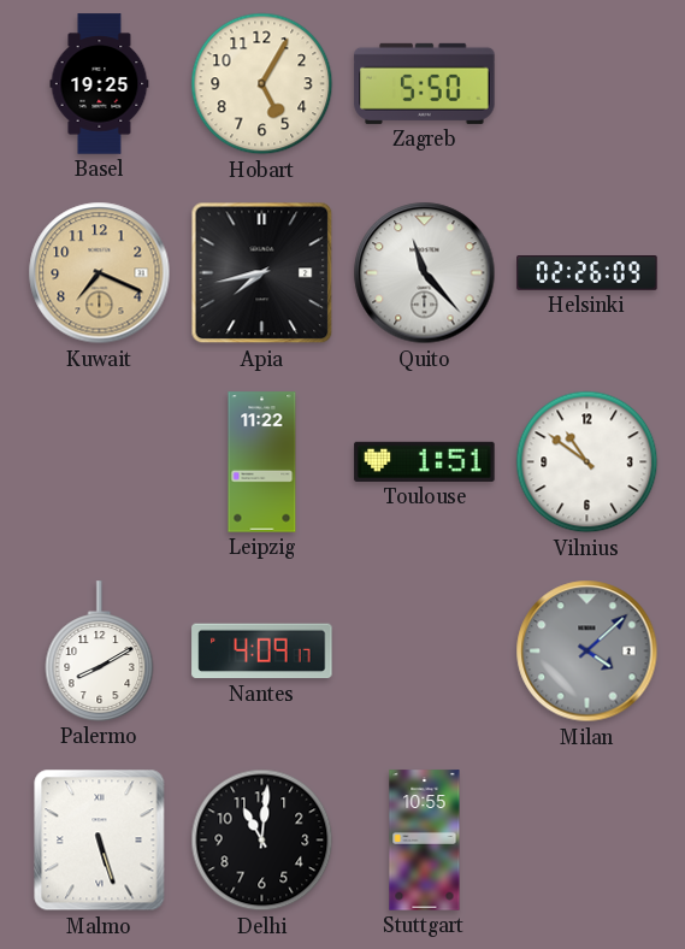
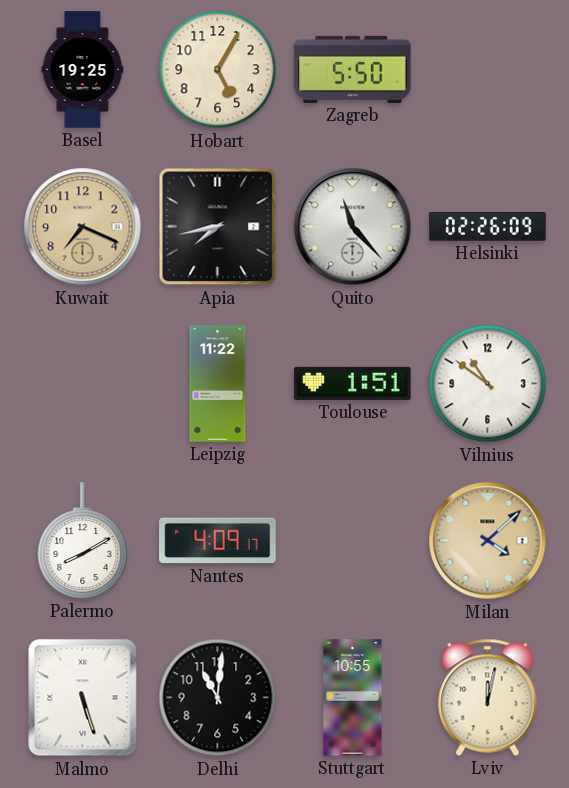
Milan dial: grey -> champagne
Lviv: none -> 12:02
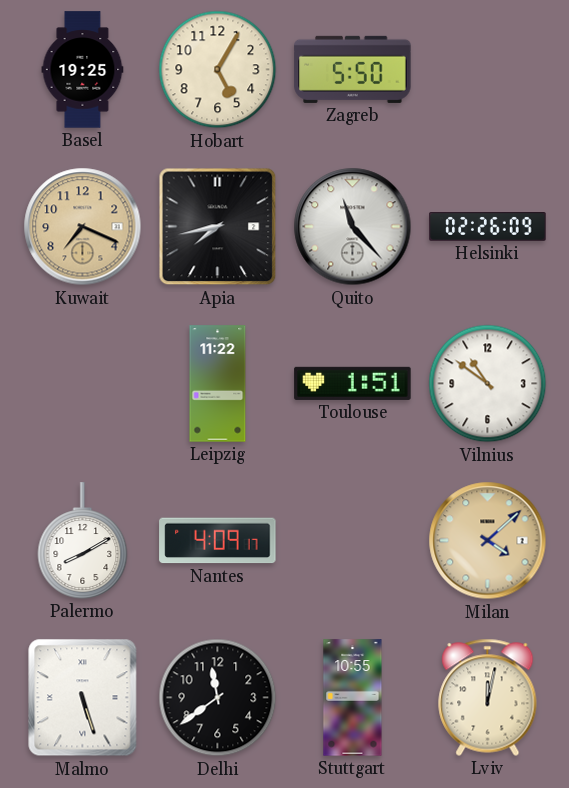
Delhi: 11:01 -> 11:39
